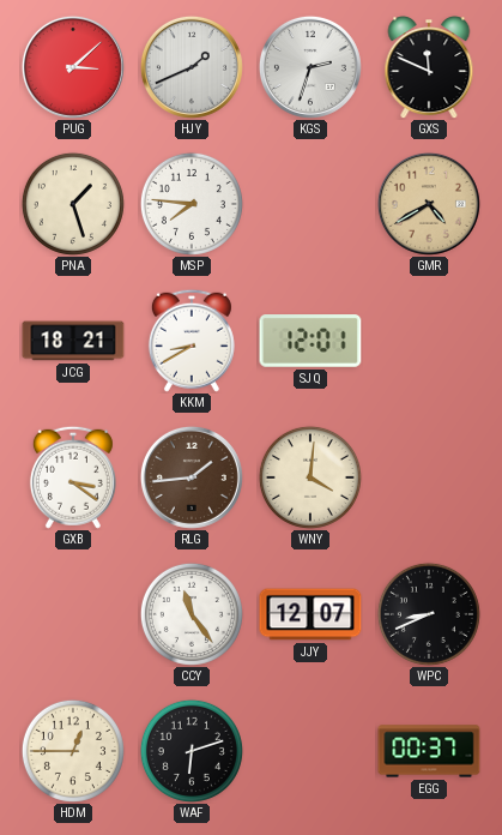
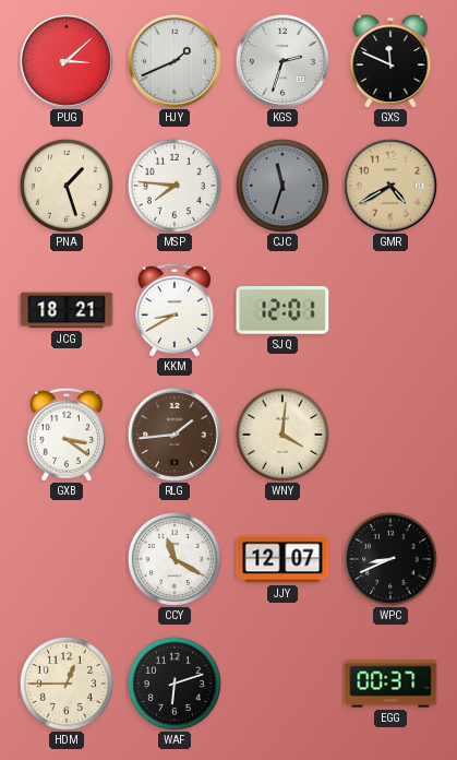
CJC: none -> 11:33
CCY: 11:24 -> 11:20
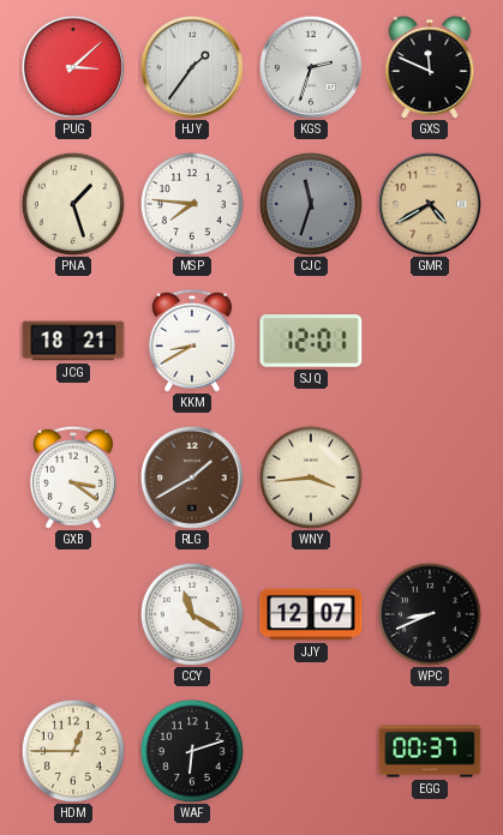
HJY: 1:41 -> 1:36
RLG: 1:44 -> 1:40
WNY: 4:01 -> 3:44
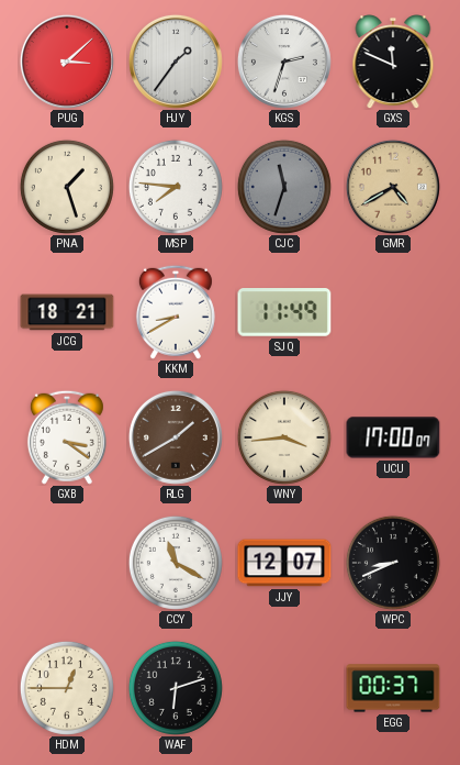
SJQ: 12:01 -> 11:49
UCU: none -> 17:00
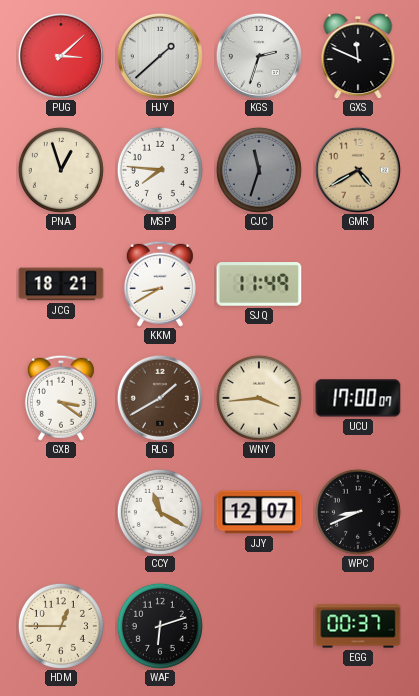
HJY: 1:36 -> 1:38
PNA: 1:27 -> 12:57
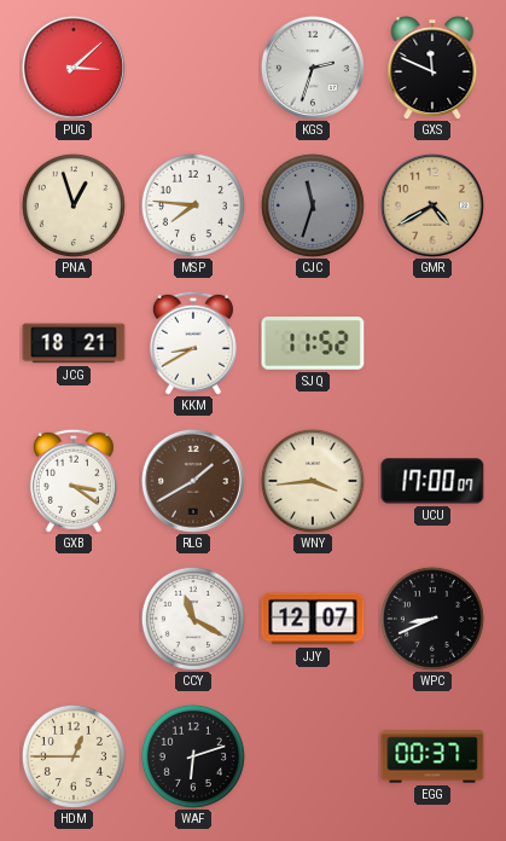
HJY: 1:38 -> none
SJQ: 11:49 -> 11:52
